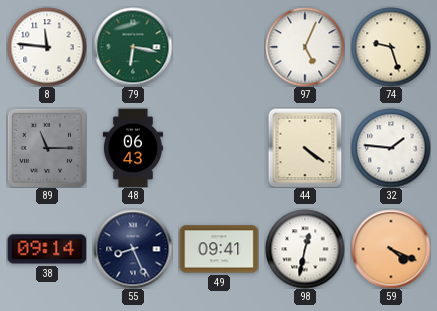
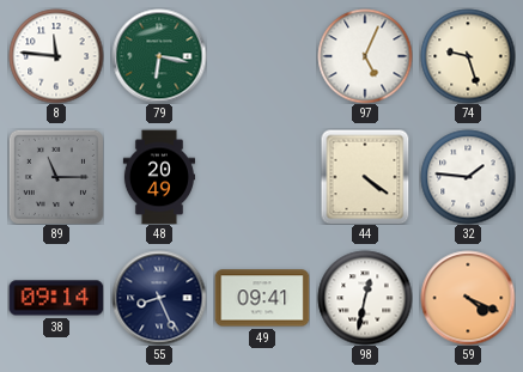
48: 06:43 -> 20:49
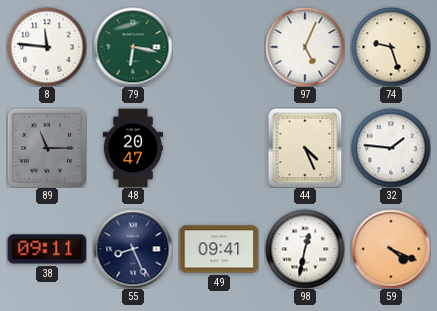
48: 20:49 -> 20:47
44: 4:21 -> 4:26
38: 09:14 -> 09:11
